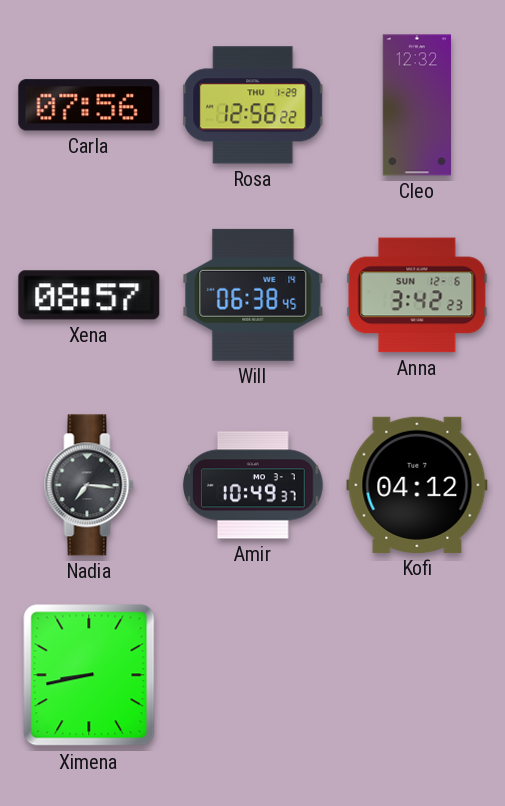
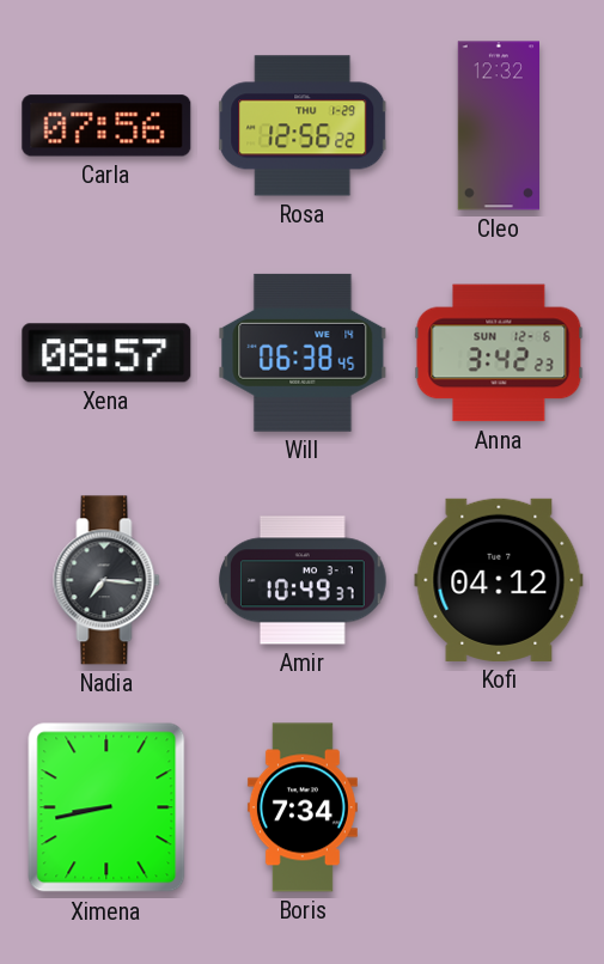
Boris: none -> 7:34
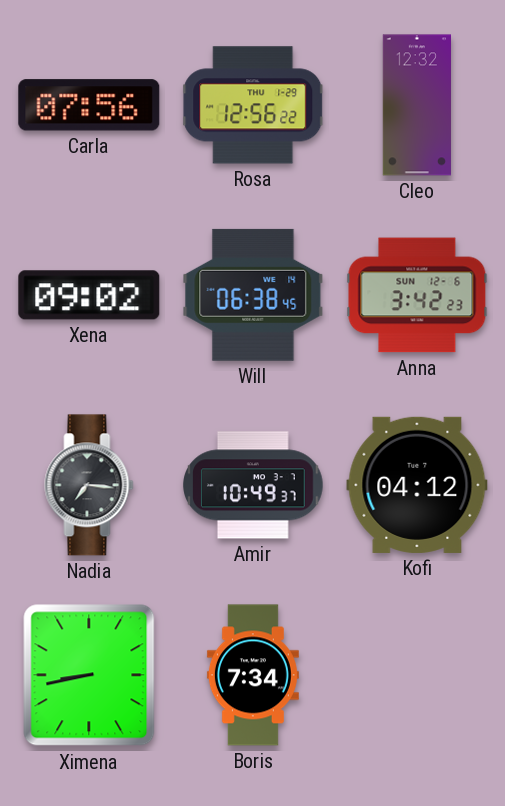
Xena: 08:57 -> 09:02
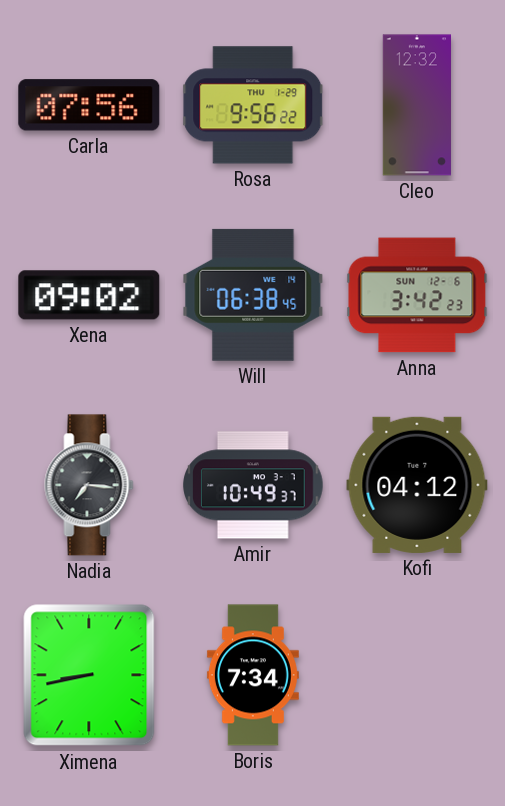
Rosa: 12:56 -> 9:56
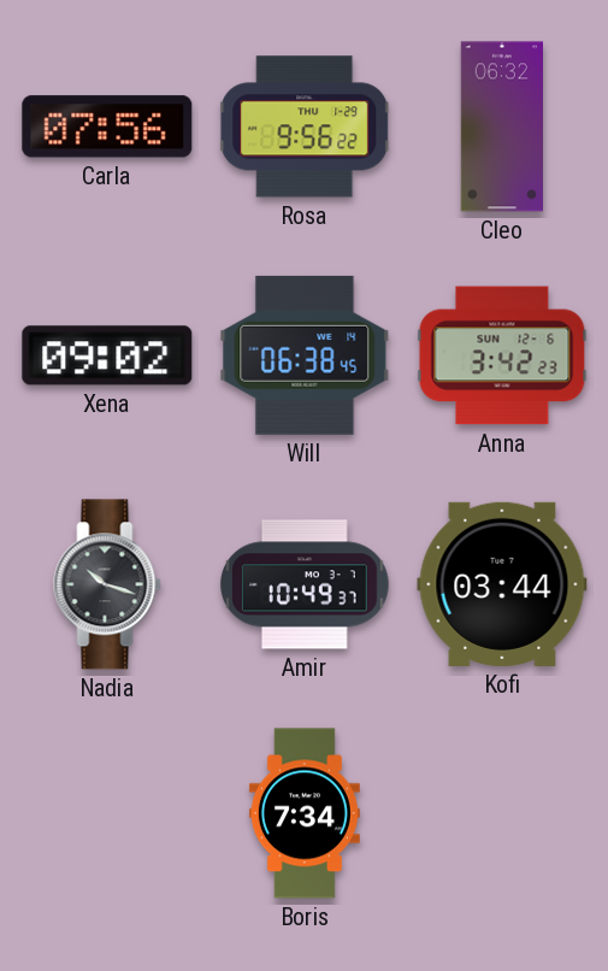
Cleo: 12:32 -> 06:32
Nadia: 7:16 -> 10:18
Kofi: 04:12 -> 03:44
Ximena: 8:43 -> none
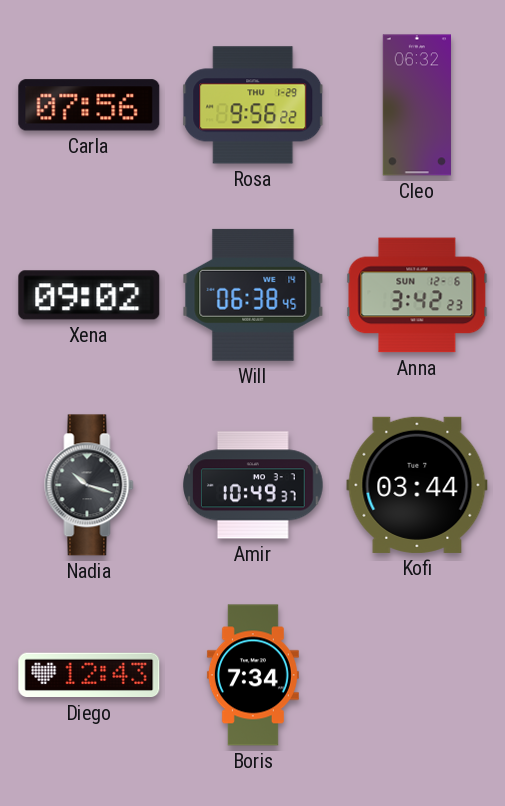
Diego: none -> 12:43
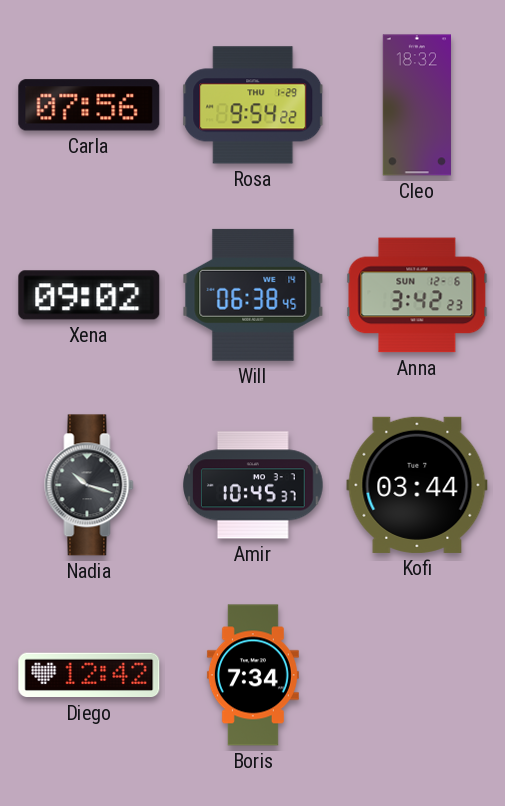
Rosa: 9:56 -> 9:54
Cleo: 06:32 -> 18:32
Amir: 10:49 -> 10:45
Diego: 12:43 -> 12:42
